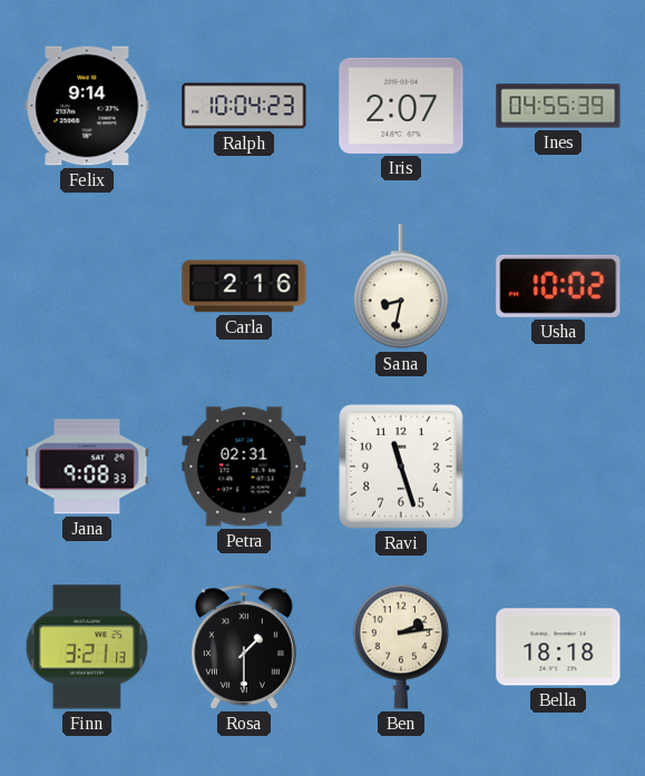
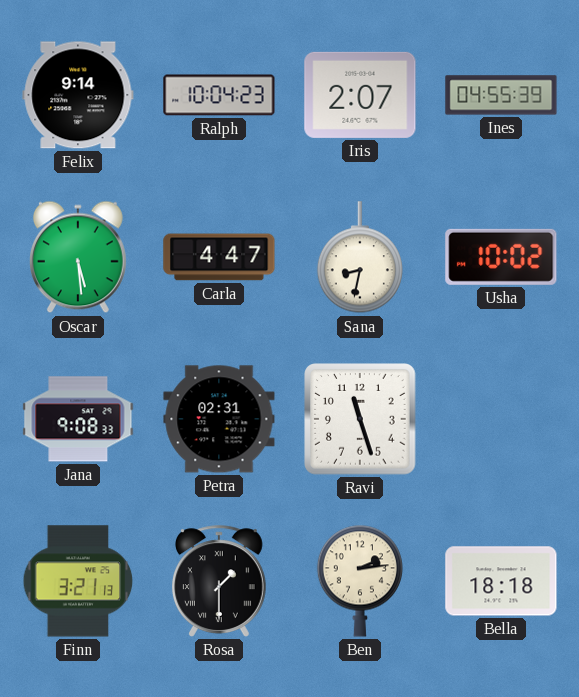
Oscar: none -> 5:29
Carla: 2:16 -> 4:47
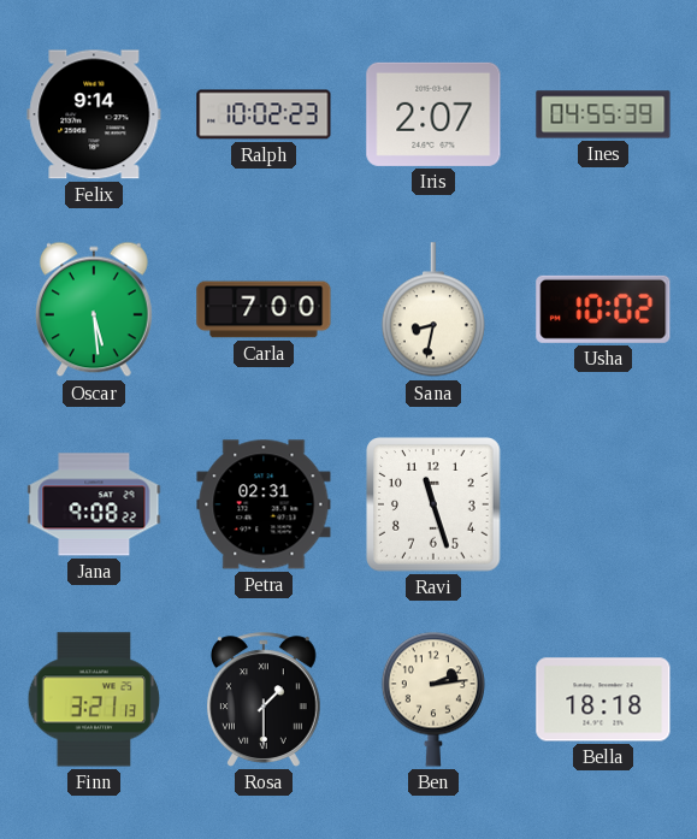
Ralph: 10:04 -> 10:02
Carla: 4:47 -> 7:00
Jana: 9:08:33 -> 9:08:22
